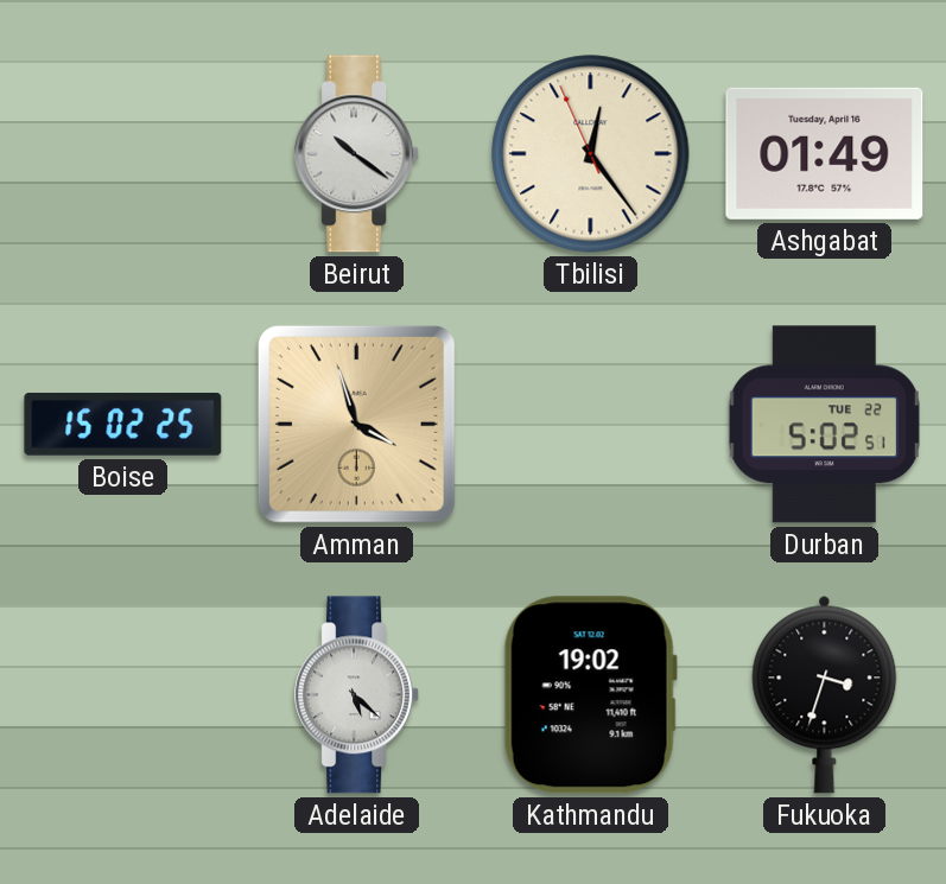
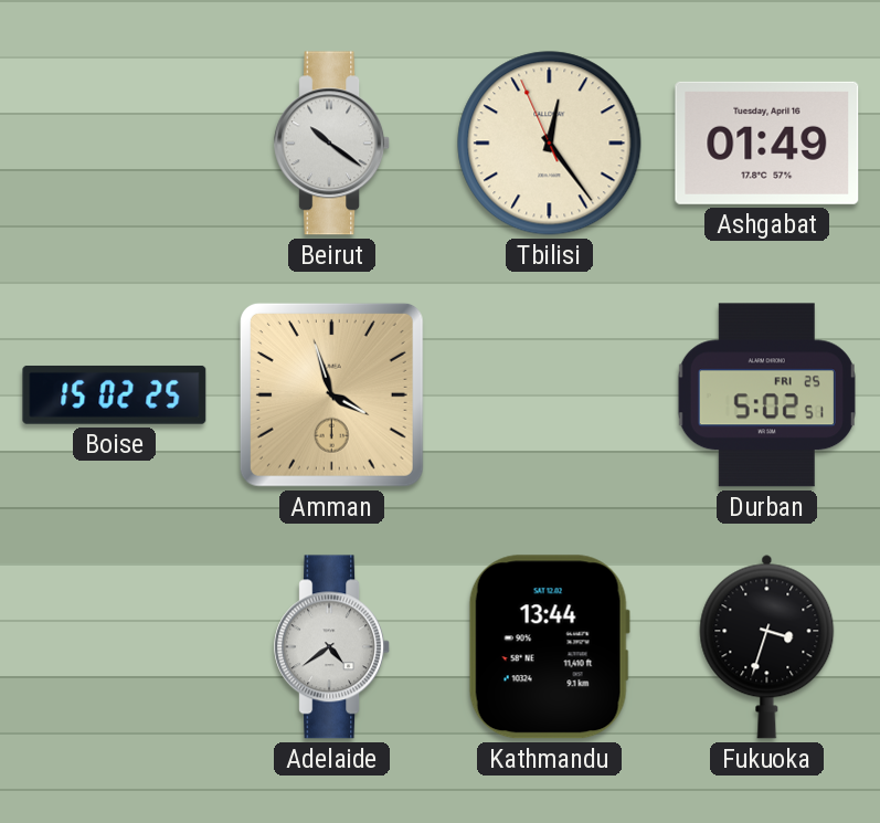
Durban date: TUE 22 -> FRI 25
Adelaide: 5:22 -> 4:39
Kathmandu: 19:02 -> 13:44
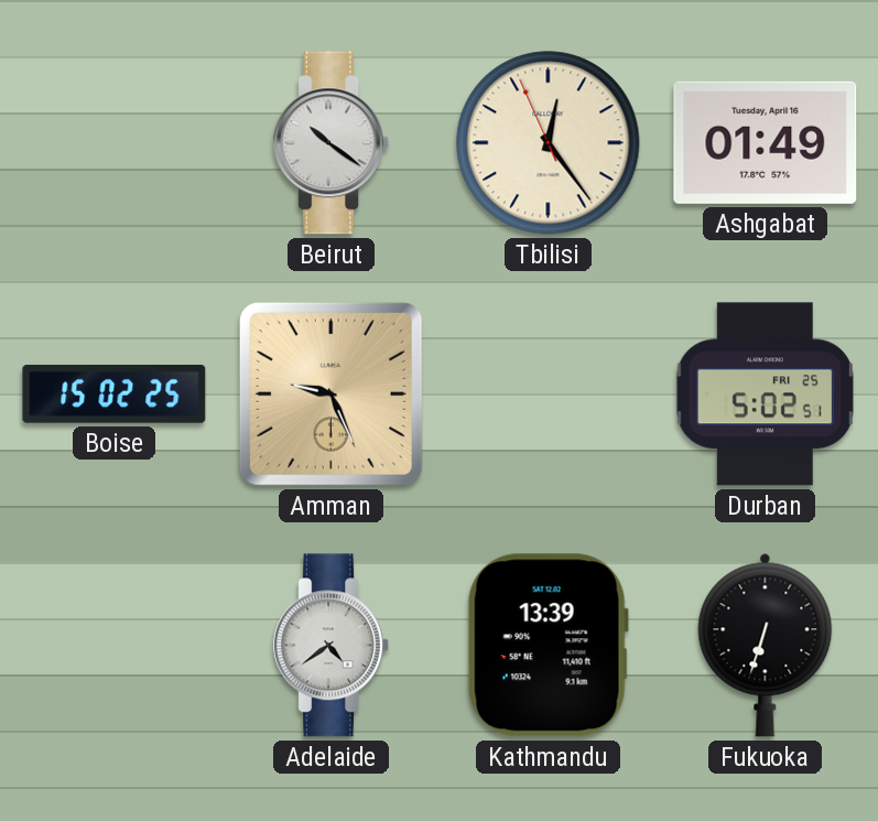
Amman: 3:57 -> 9:26
Kathmandu: 13:44 -> 13:39
Fukuoka: 3:33 -> 6:33
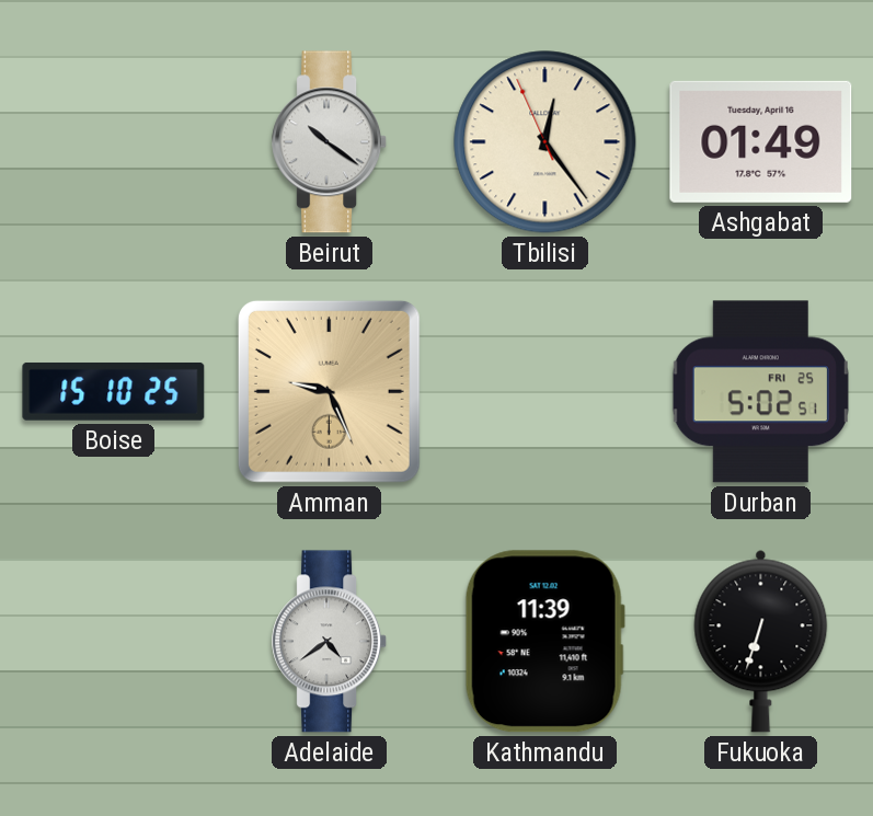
Boise: 15:02 -> 15:10
Kathmandu: 13:39 -> 11:39
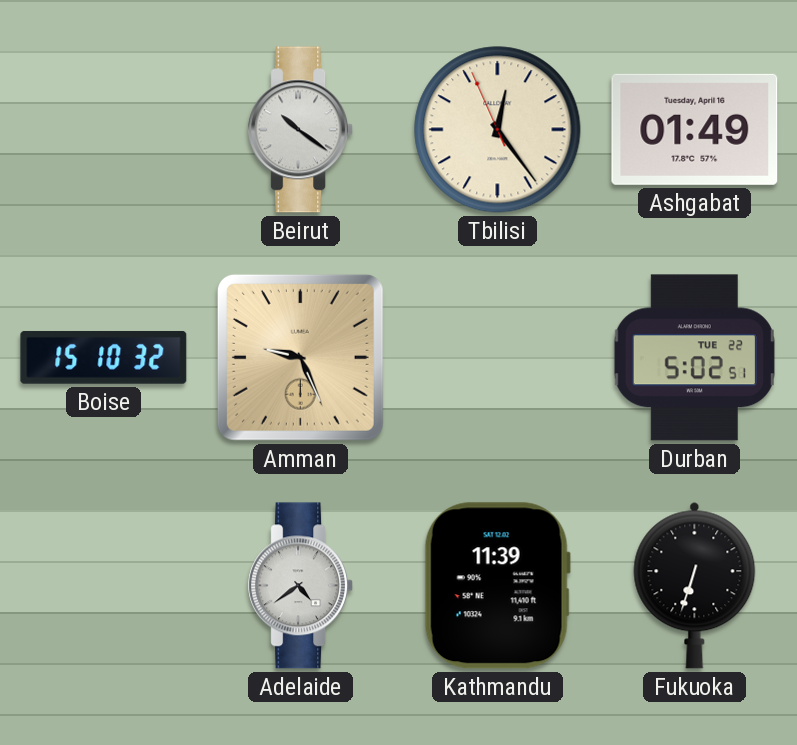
Boise: 15:10:25 -> 15:10:32
Durban date: FRI 25 -> TUE 22
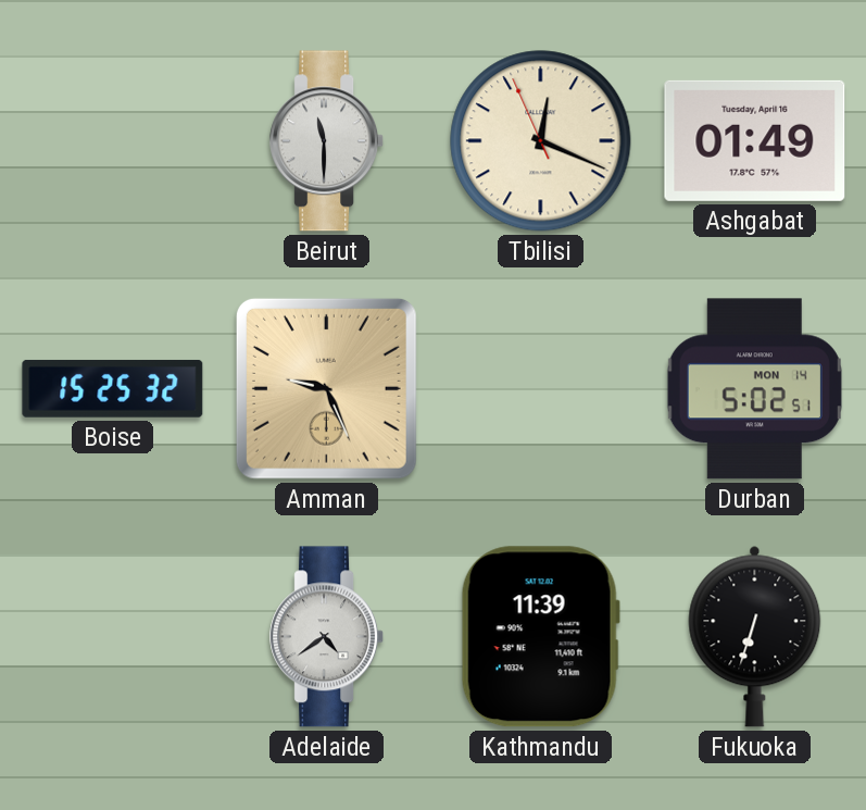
Beirut: 10:21 -> 11:30
Tbilisi: 12:23 -> 12:18
Boise: 15:10 -> 15:25
Durban date: TUE 22 -> MON 14
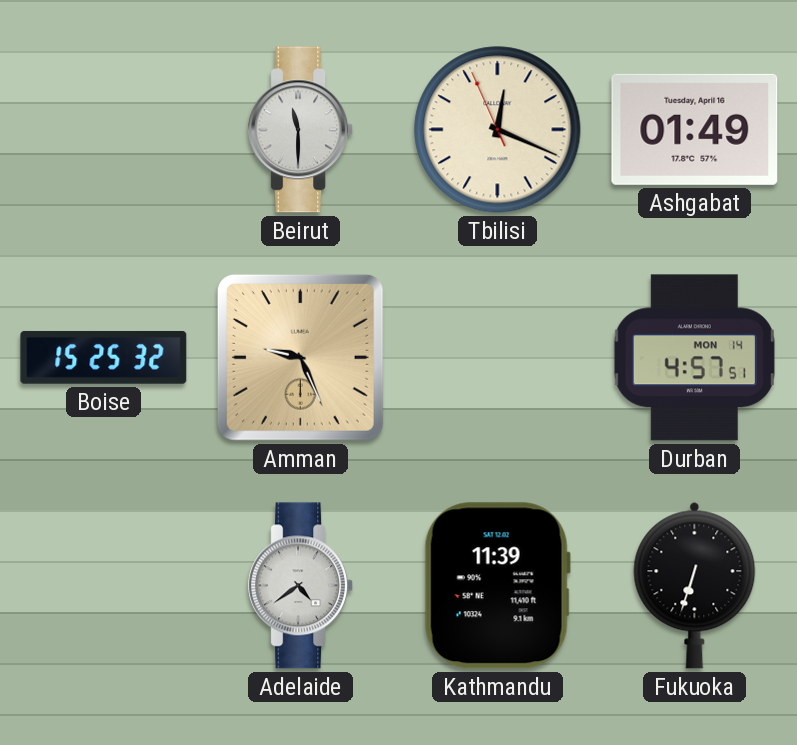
Durban: 5:02 -> 4:57
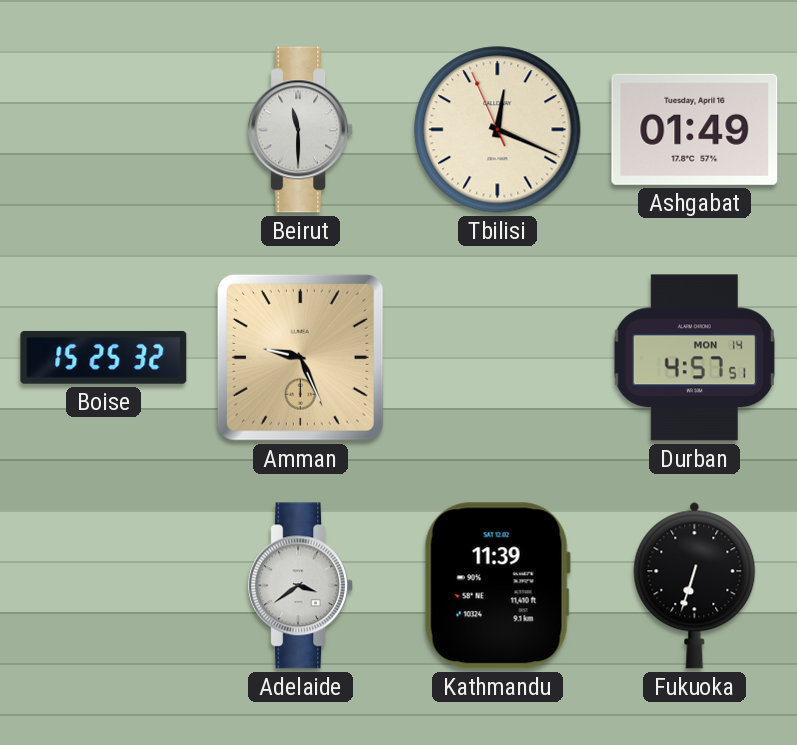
Adelaide: 4:39 -> 3:39
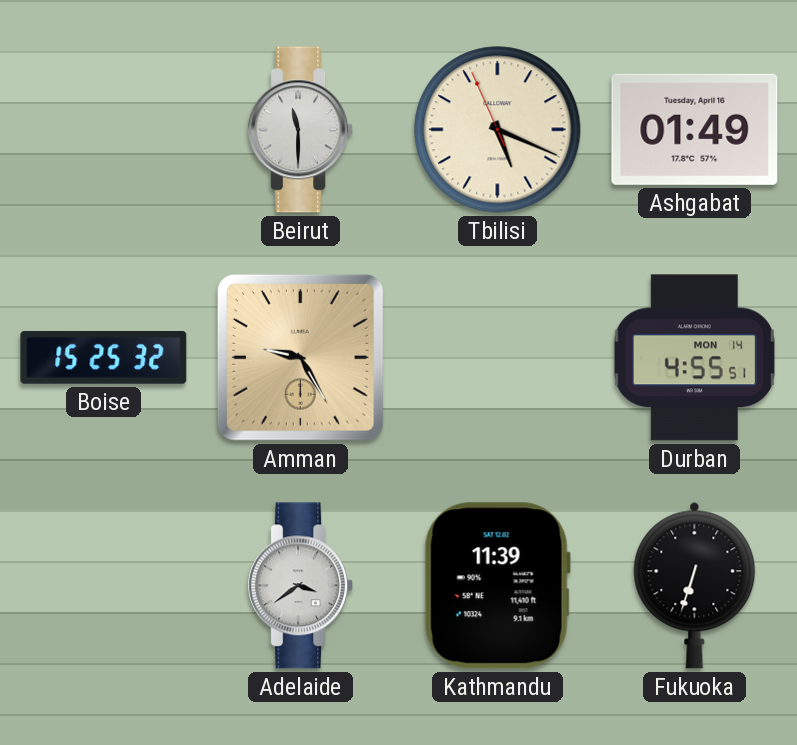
Tbilisi: 12:18 -> 5:18
Amman: 9:26 -> 9:25
Durban: 4:57 -> 4:55
